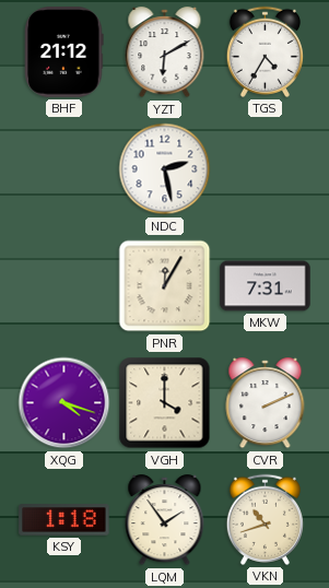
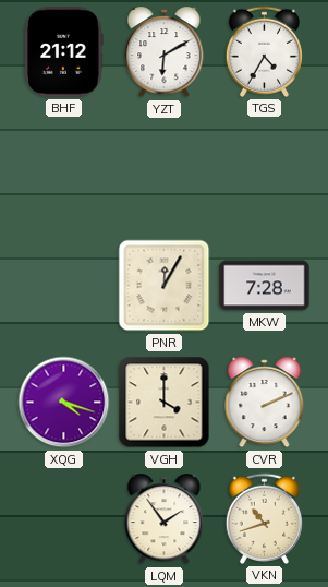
NDC: 2:28 -> none
MKW: 7:31 -> 7:28
KSY: 1:18 -> none
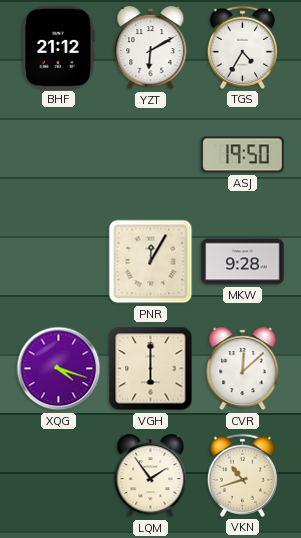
ASJ: none -> 19:50
MKW: 7:28 -> 9:28
VGH: 4:00 -> 6:00
CVR: 2:11 -> 12:08
